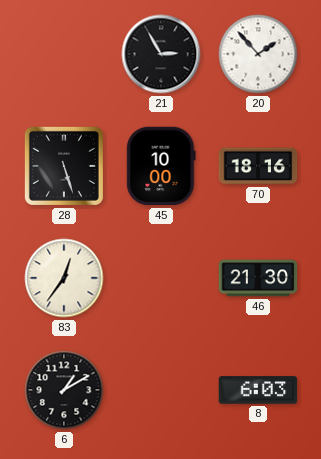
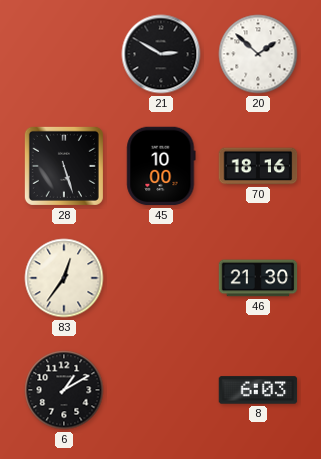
21: 2:55 -> 2:50
20: 1:53 -> 1:52
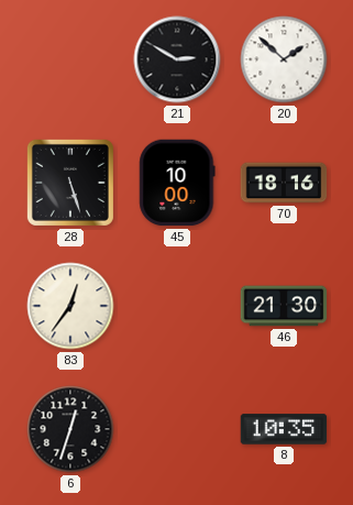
6: 1:10 -> 12:33
8: 6:03 -> 10:35
